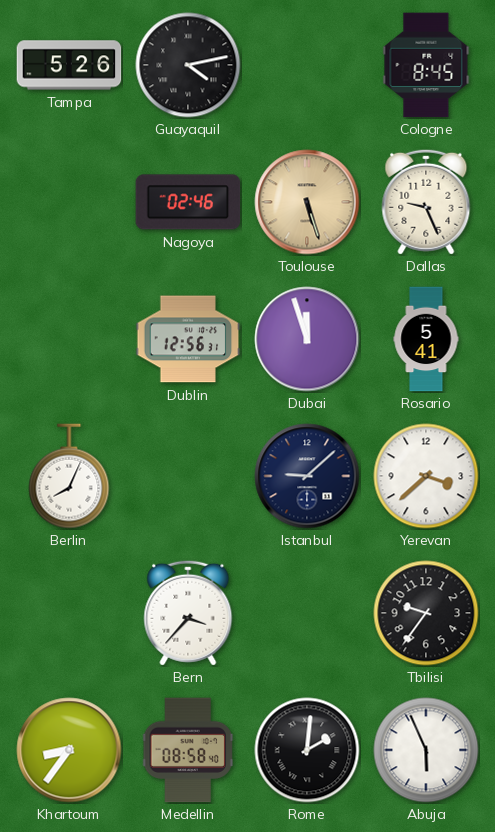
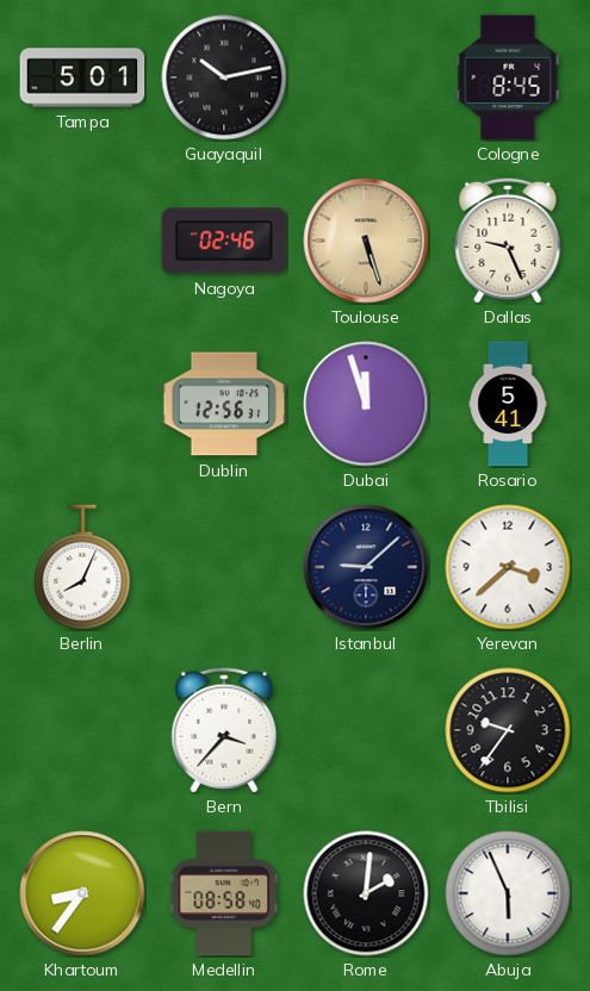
Tampa: 5:26 -> 5:01
Guayaquil: 4:13 -> 10:13
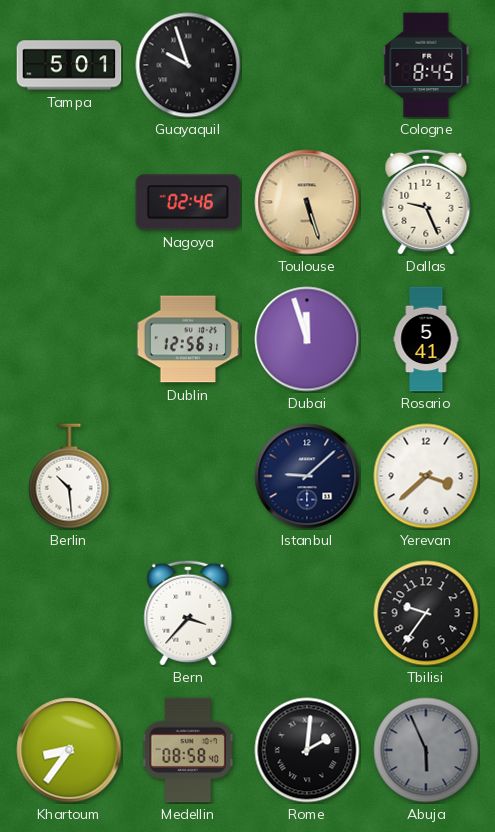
Guayaquil: 10:13 -> 9:57
Berlin: 8:04 -> 10:29
Abuja dial: white -> grey
